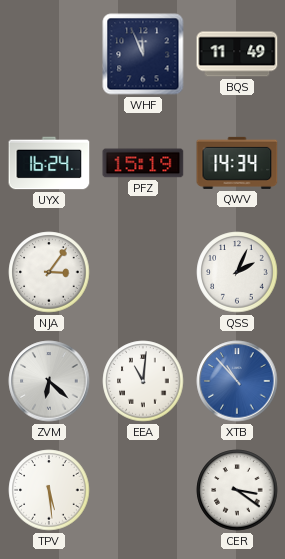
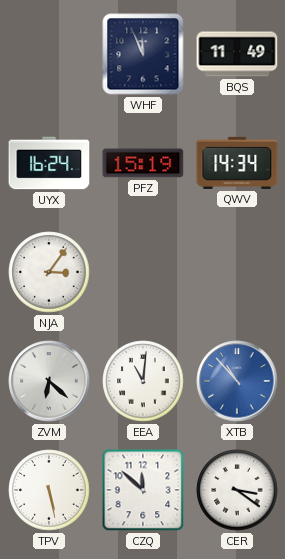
QSS: 2:04 -> none
TPV: 5:29 -> 5:28
CZQ: none -> 11:52
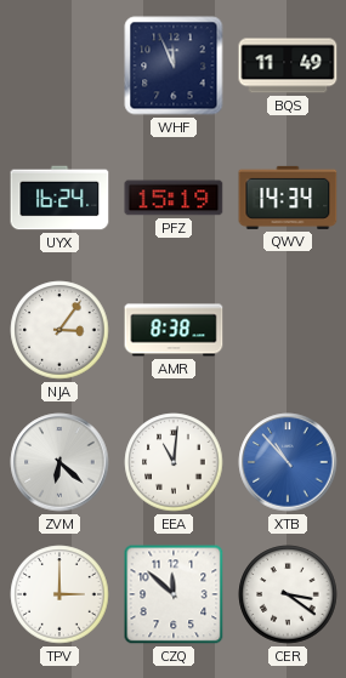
AMR: none -> 8:38
TPV: 5:28 -> 3:00
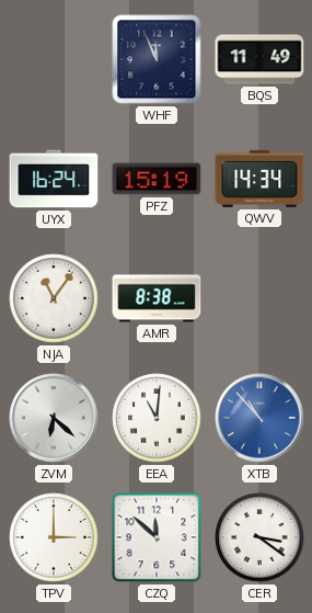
NJA: 3:06 -> 11:06
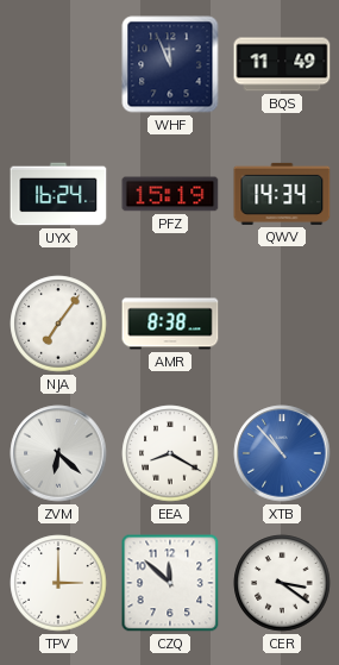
NJA: 11:06 -> 7:06
EEA: 11:01 -> 8:20
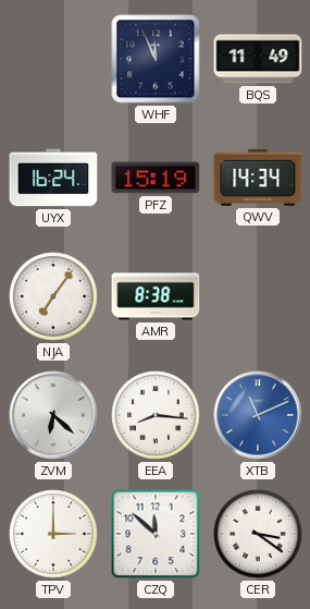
EEA: 8:20 -> 8:16
XTB: 10:53 -> 11:11
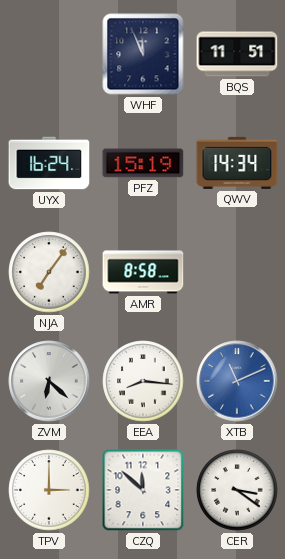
BQS: 11:49 -> 11:51
AMR: 8:38 -> 8:58
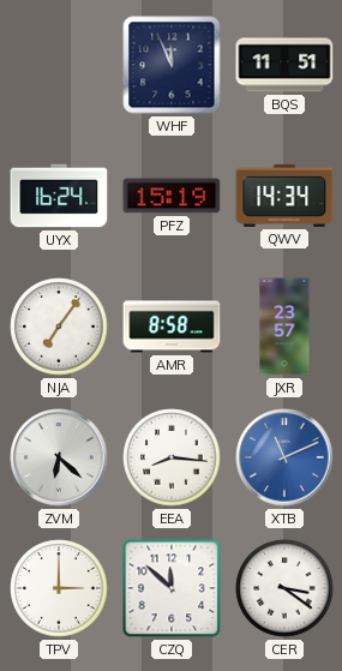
JXR: none -> 23:57
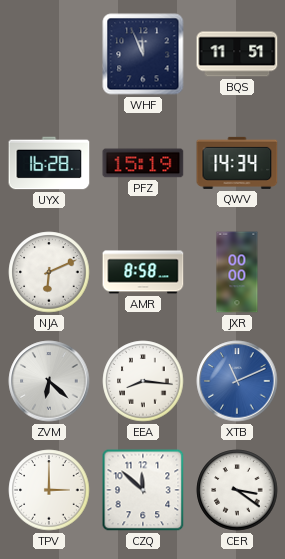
UYX: 16:24 -> 16:28
NJA: 7:06 -> 6:11
JXR: 23:57 -> 00:00
